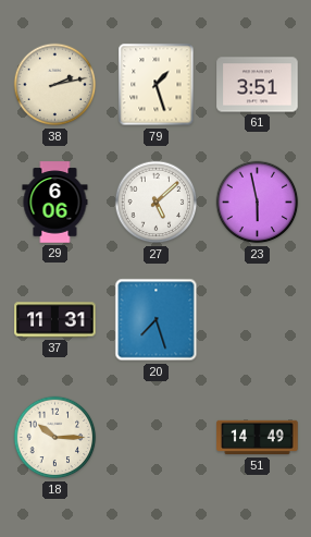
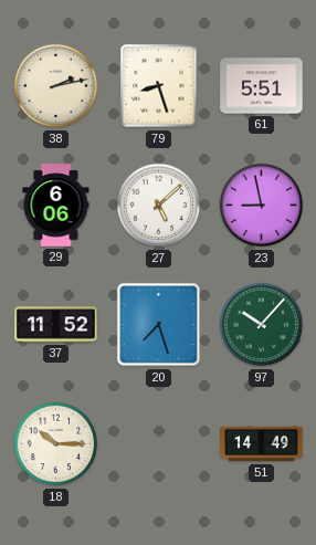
79: 1:27 -> 8:27
61: 3:51 -> 5:51
23: 5:58 -> 8:58
37: 11:31 -> 11:52
97: none -> 10:07
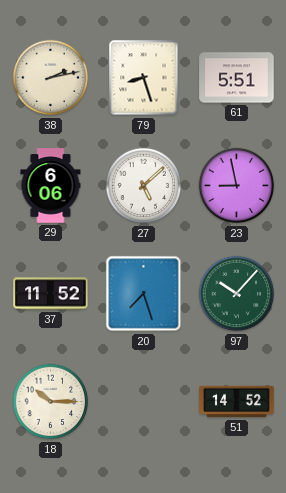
51: 14:49 -> 14:52
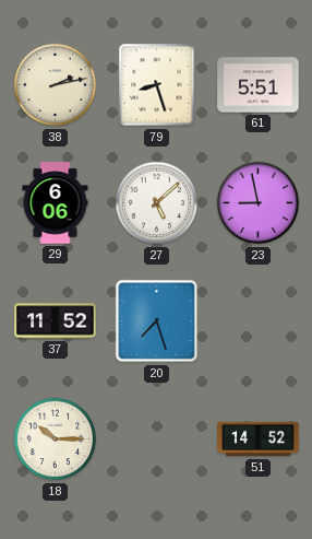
97: 10:07 -> none
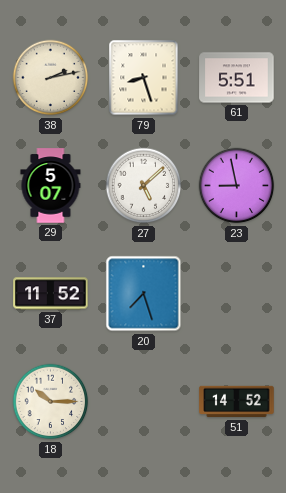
29: 6:06 -> 5:07
